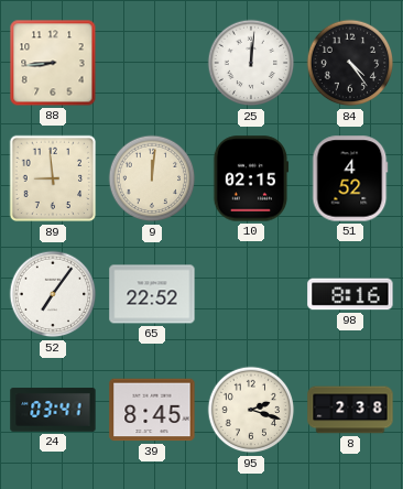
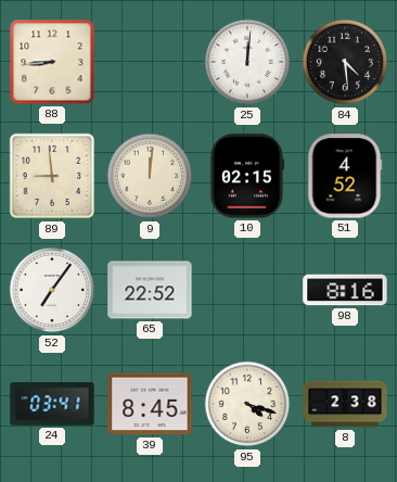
84: 4:24 -> 4:29
95: 2:18 -> 4:18
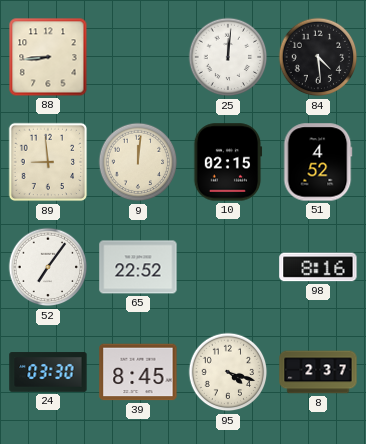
24: 03:41 -> 03:30
8: 2:38 -> 2:37
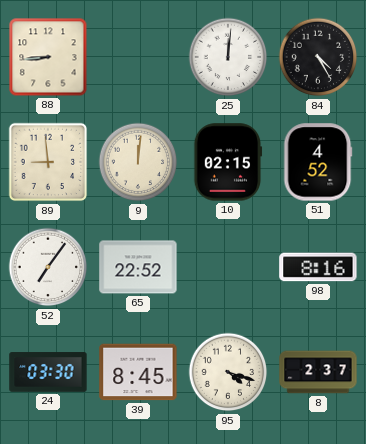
84: 4:29 -> 4:25
